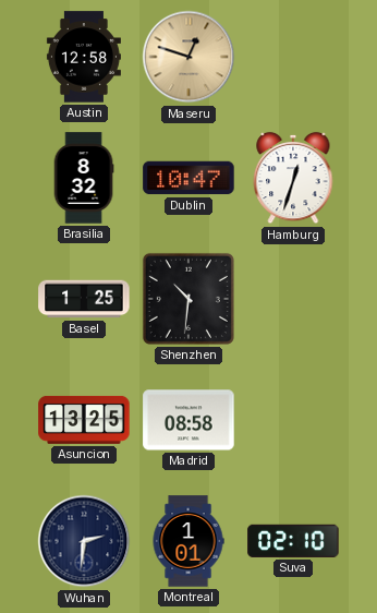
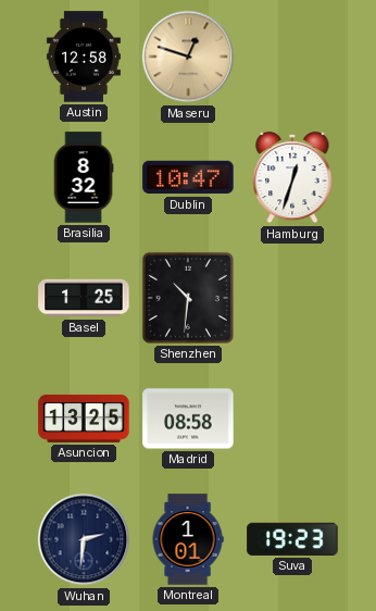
Suva: 02:10 -> 19:23
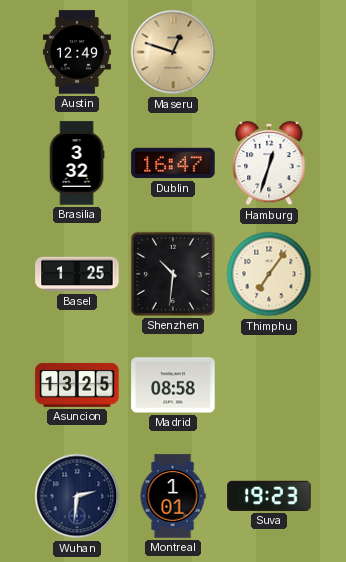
Austin: 12:58 -> 12:49
Brasilia: 8:32 -> 3:32
Dublin: 10:47 -> 16:47
Thimphu: none -> 7:06
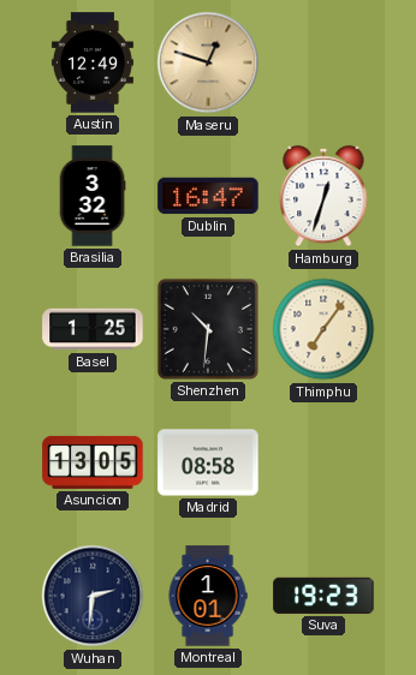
Asuncion: 13:25 -> 13:05
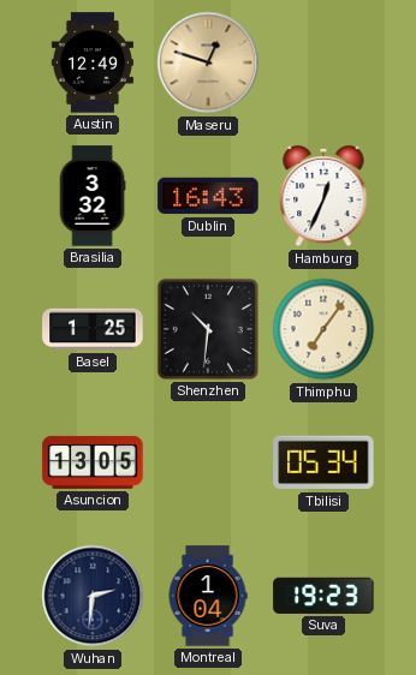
Dublin: 16:47 -> 16:43
Hamburg: 12:33 -> 12:34
Madrid: 08:58 -> none
Tbilisi: none -> 05:34
Montreal: 1:01 -> 1:04
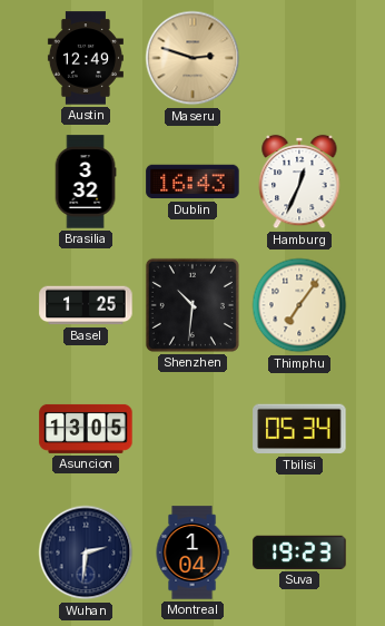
Maseru: 12:48 -> 2:48
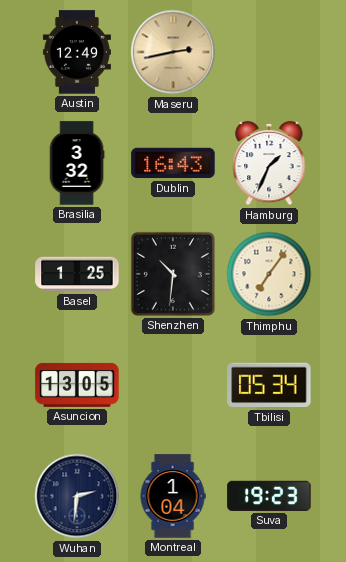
Maseru: 2:48 -> 2:43
Hamburg: 12:34 -> 1:34
